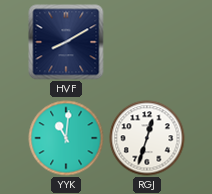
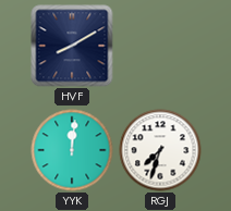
YYK: 11:01 -> 12:01
RGJ: 12:33 -> 7:33
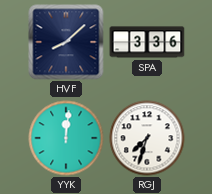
HVF: 8:10 -> 8:08
SPA: none -> 3:36
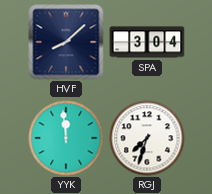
SPA: 3:36 -> 3:04
YYK: 12:01 -> 11:59
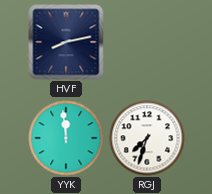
HVF: 8:08 -> 8:13
SPA: 3:04 -> none
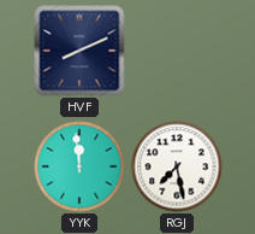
HVF: 8:13 -> 8:11
RGJ: 7:33 -> 7:28
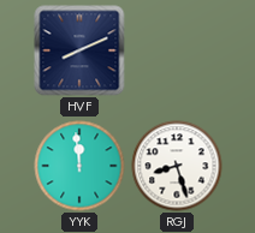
RGJ: 7:28 -> 8:27
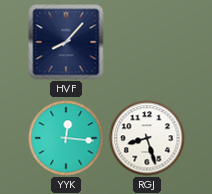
HVF: 8:11 -> 8:07
YYK: 11:59 -> 12:16
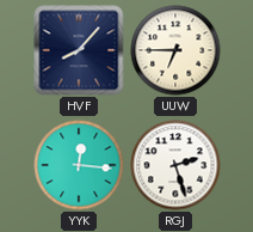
UUW: none -> 6:45
RGJ: 8:27 -> 2:27
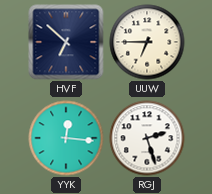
HVF: 8:07 -> 6:52
